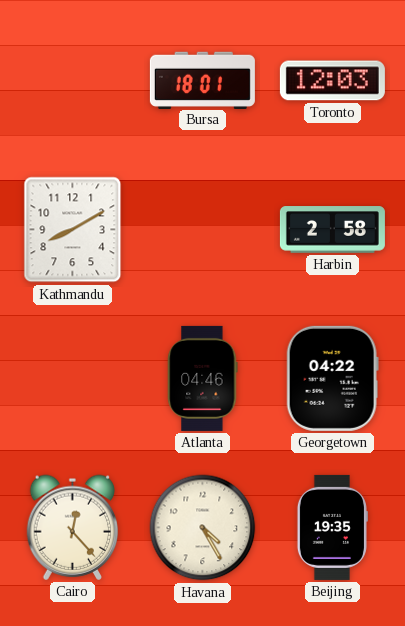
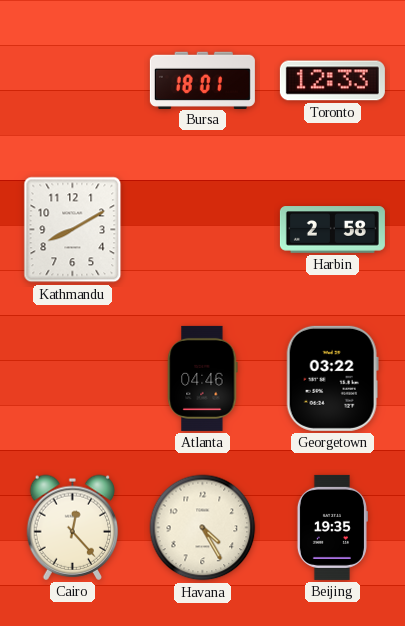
Toronto: 12:03 -> 12:33
Georgetown: 04:22 -> 03:22
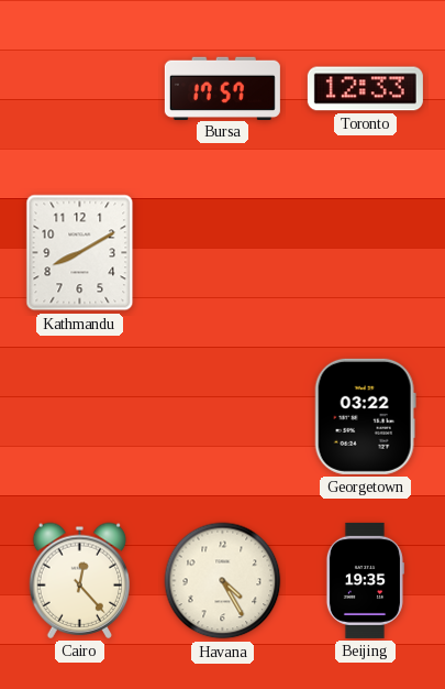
Bursa: 18:01 -> 17:57
Harbin: 2:58 -> none
Atlanta: 04:46 -> none
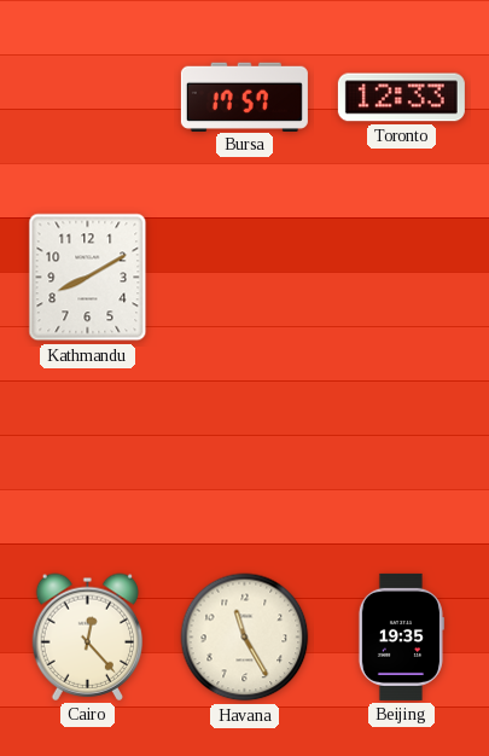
Georgetown: 03:22 -> none
Havana: 4:25 -> 11:25
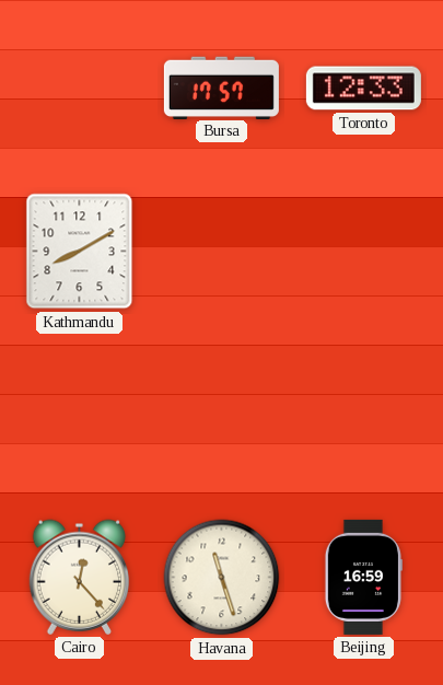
Havana: 11:25 -> 11:27
Beijing: 19:35 -> 16:59
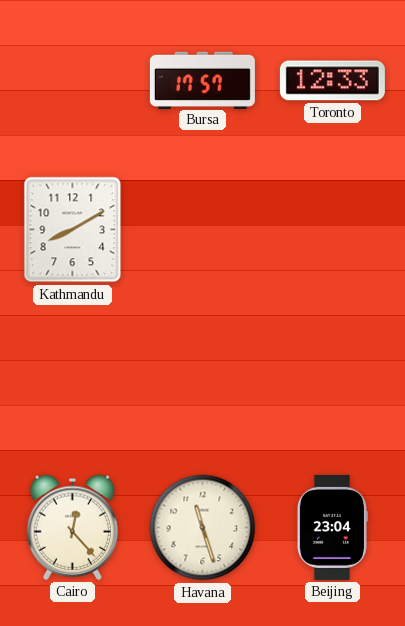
Beijing: 16:59 -> 23:04
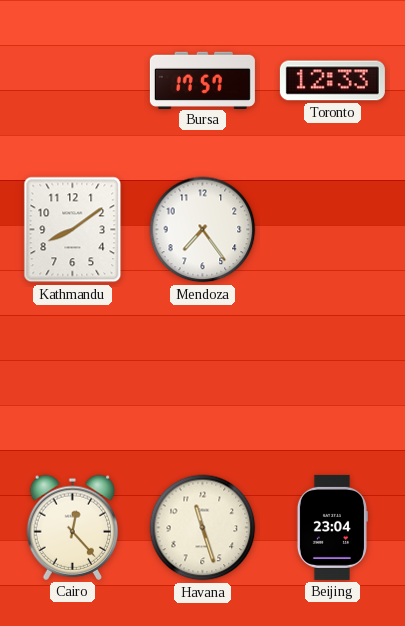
Kathmandu: 8:10 -> 8:09
Mendoza: none -> 7:24
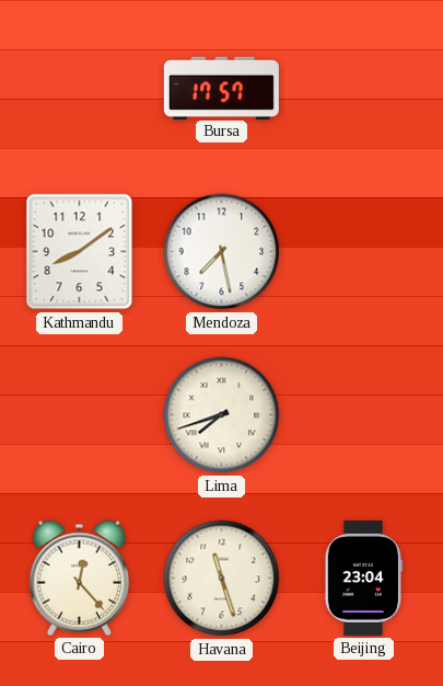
Toronto: 12:33 -> none
Mendoza: 7:24 -> 7:28
Lima: none -> 7:42
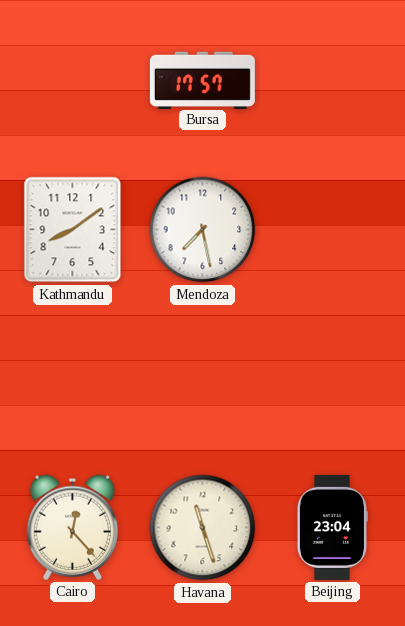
Lima: 7:42 -> none
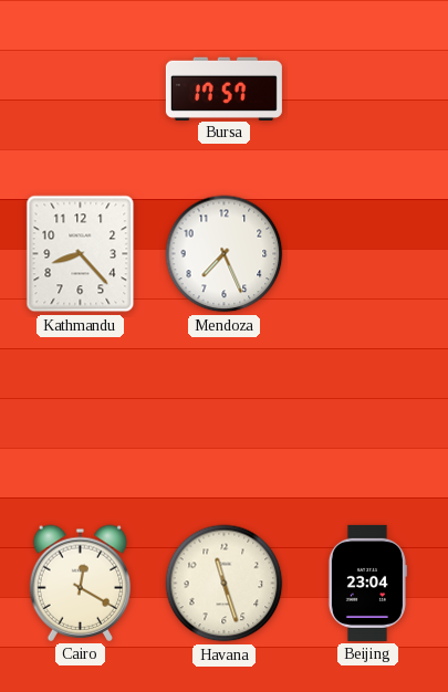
Kathmandu: 8:09 -> 8:23
Mendoza: 7:28 -> 7:26
Cairo: 12:23 -> 12:20
